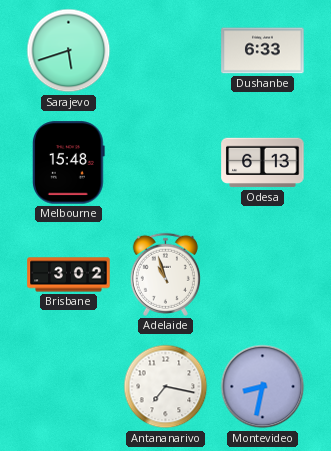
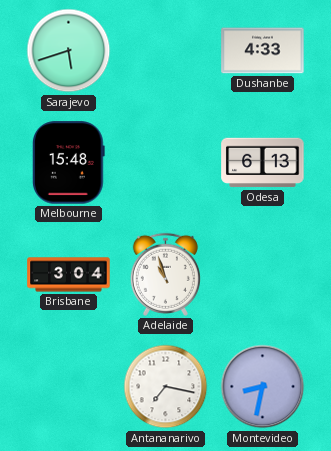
Dushanbe: 6:33 -> 4:33
Brisbane: 3:02 -> 3:04
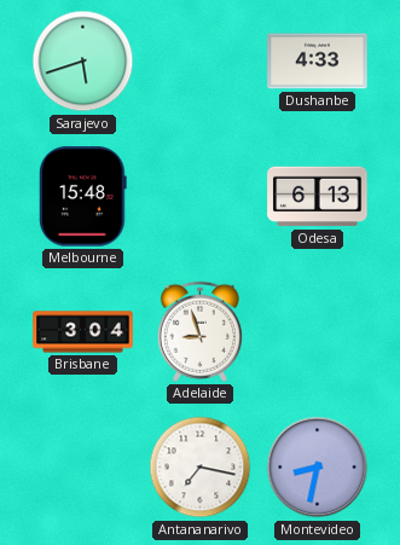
Adelaide: 10:57 -> 8:57
